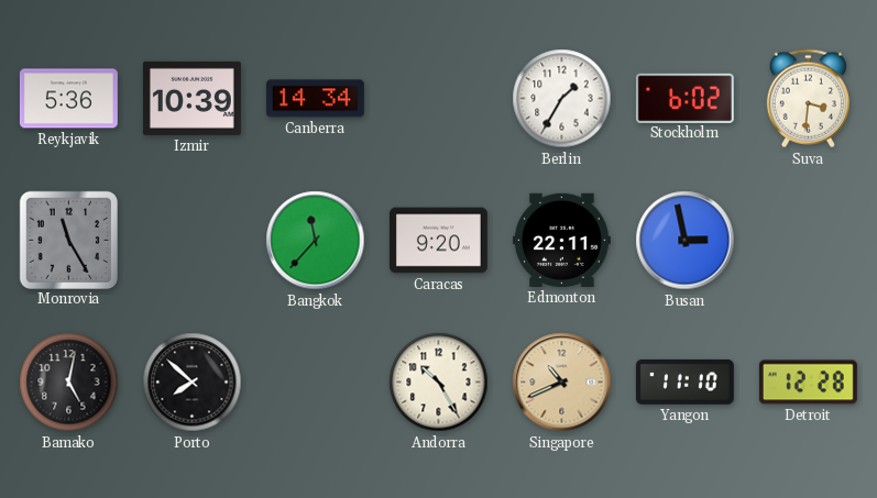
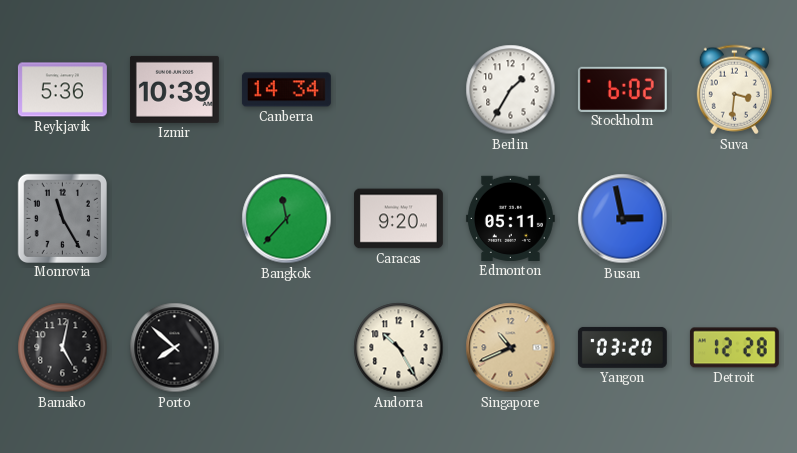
Edmonton: 22:11 -> 05:11
Yangon: 11:10 -> 03:20
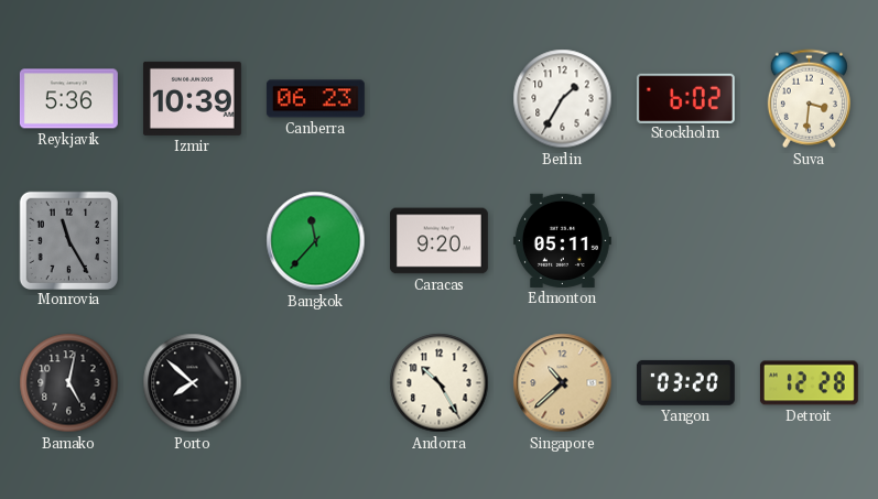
Canberra: 14:34 -> 06:23
Busan: 2:58 -> none
Singapore: 10:41 -> 10:38
